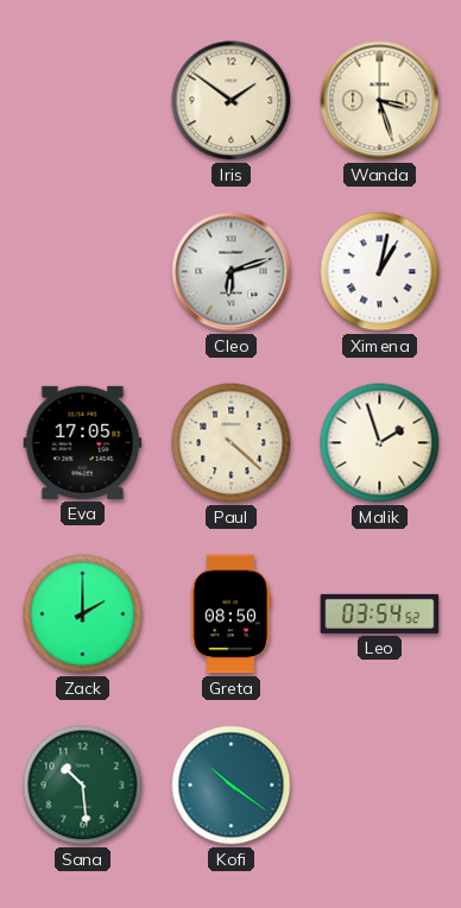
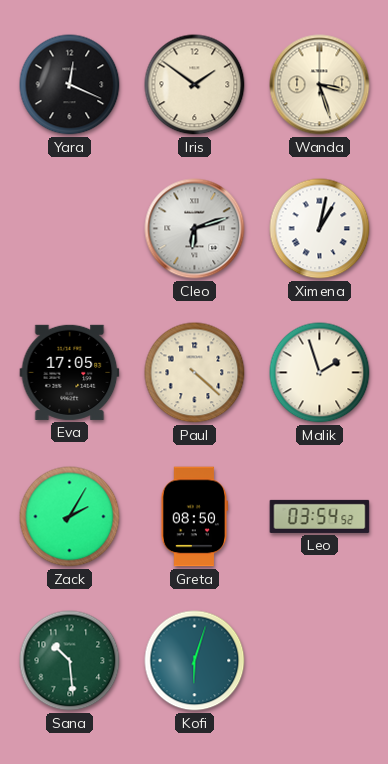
Yara: none -> 12:19
Zack: 2:00 -> 2:05
Kofi: 10:21 -> 6:03
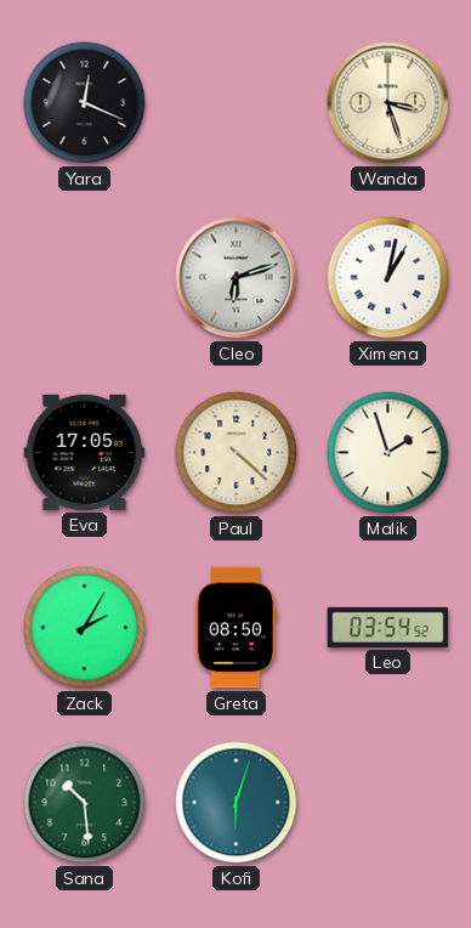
Iris: 1:51 -> none
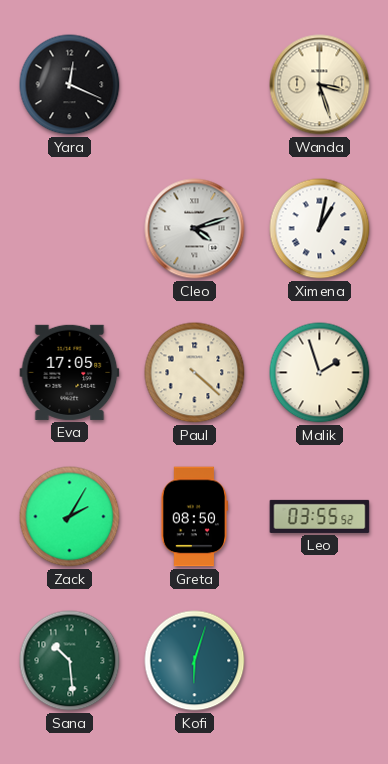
Cleo: 6:12 -> 4:12
Leo: 03:54 -> 03:55
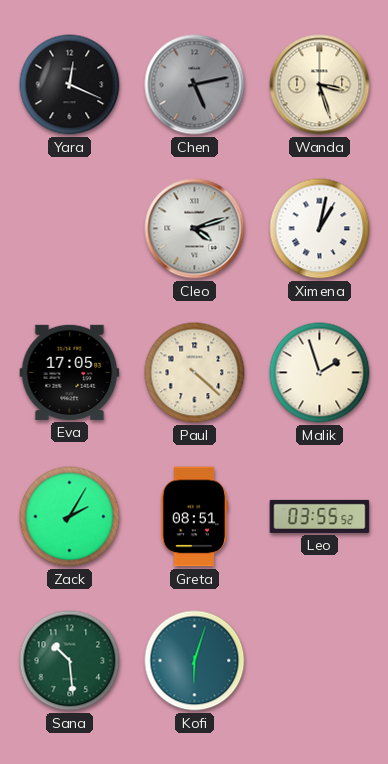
Chen: none -> 5:13
Greta: 08:50 -> 08:51
